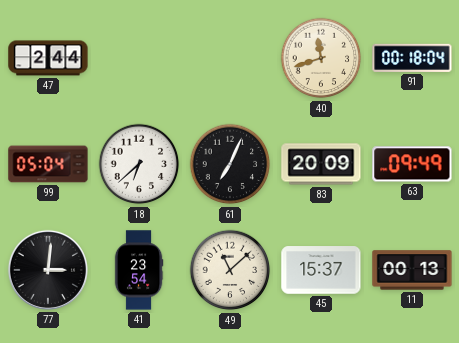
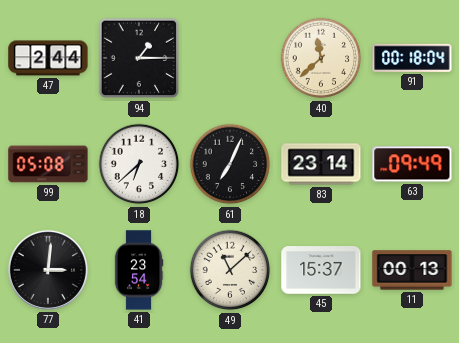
94: none -> 1:15
40: 11:42 -> 11:38
99: 05:04 -> 05:08
83: 20:09 -> 23:14
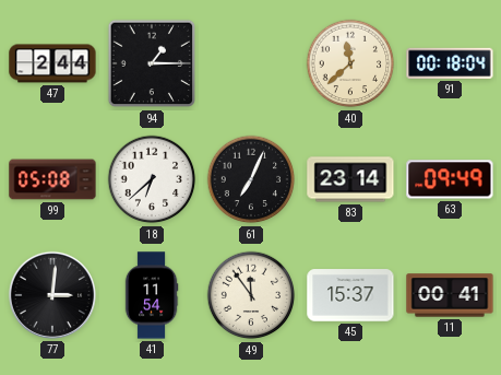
41: 23:54 -> 11:54
49: 11:08 -> 11:54
11: 00:13 -> 00:41
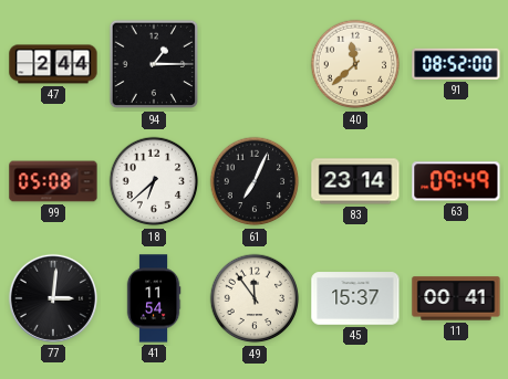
91: 00:18 -> 08:52
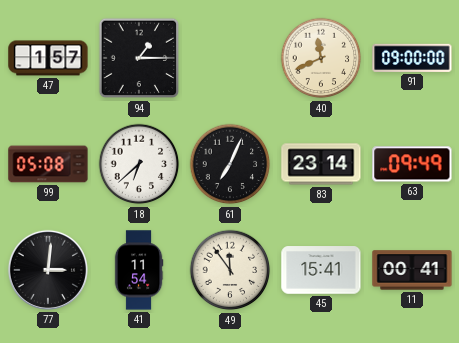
47: 2:44 -> 1:57
40: 11:38 -> 11:41
91: 08:52 -> 09:00
45: 15:37 -> 15:41
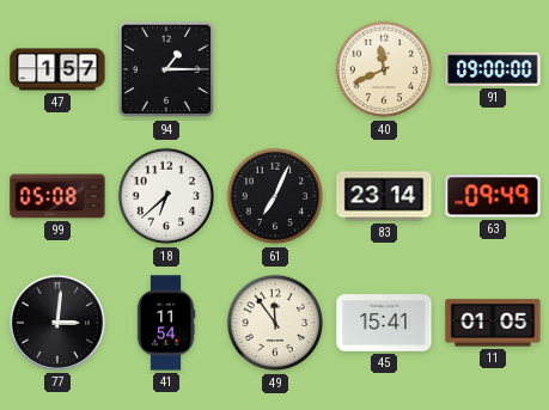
11: 00:41 -> 01:05
